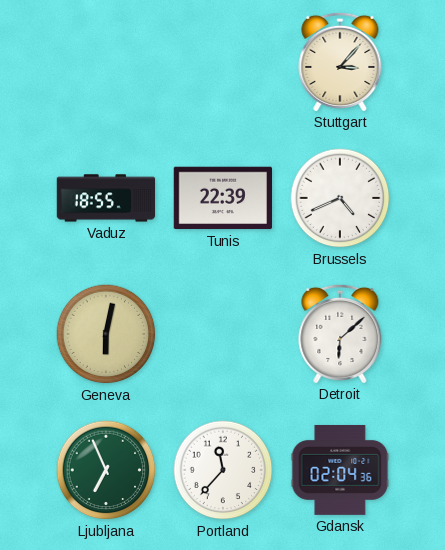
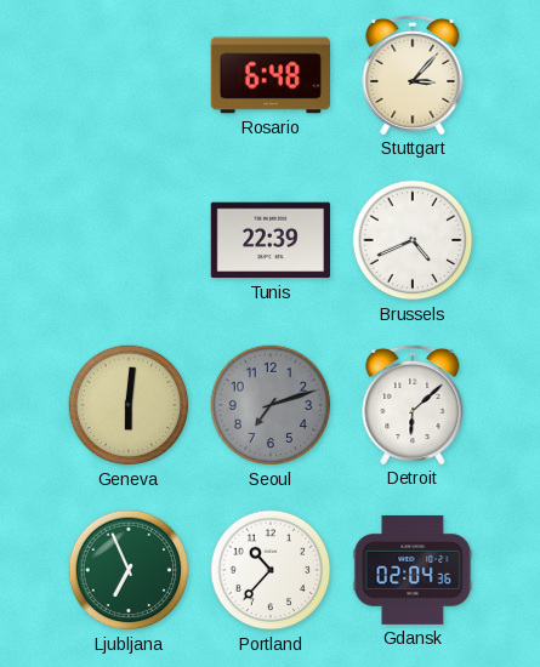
Rosario: none -> 6:48
Vaduz: 18:55 -> none
Geneva: 6:02 -> 6:01
Seoul: none -> 7:12
Portland: 11:37 -> 10:37
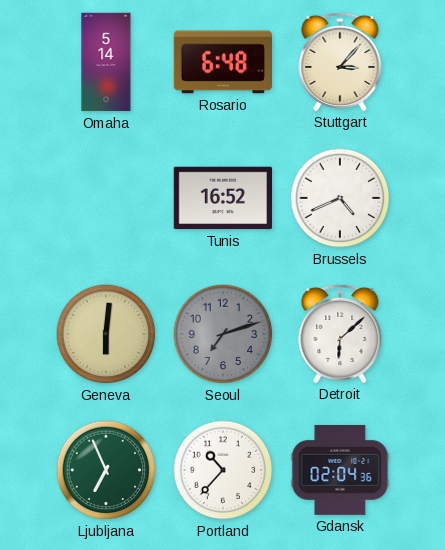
Omaha: none -> 5:14
Tunis: 22:39 -> 16:52
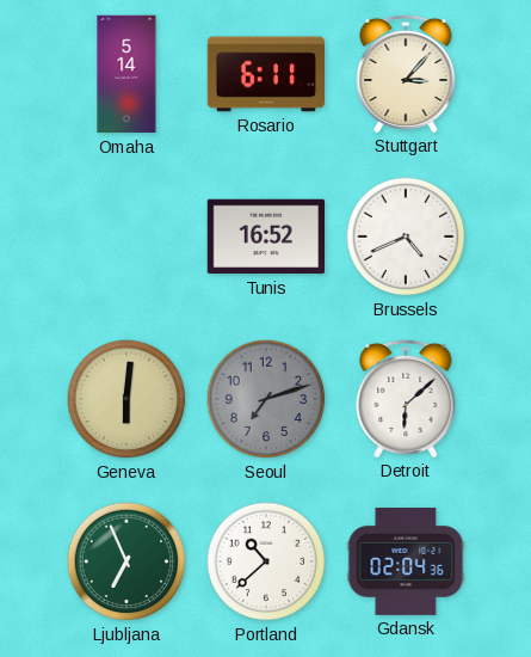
Rosario: 6:48 -> 6:11
Portland: 10:37 -> 10:38
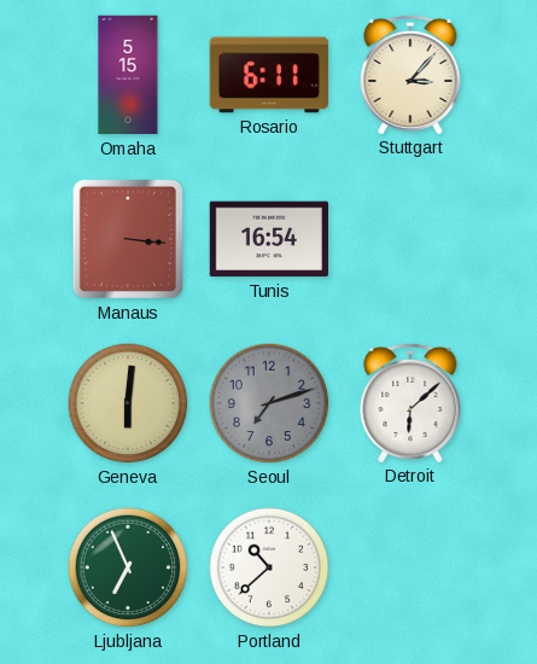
Omaha: 5:14 -> 5:15
Manaus: none -> 3:16
Tunis: 16:52 -> 16:54
Brussels: 4:41 -> none
Gdansk: 02:04 -> none
